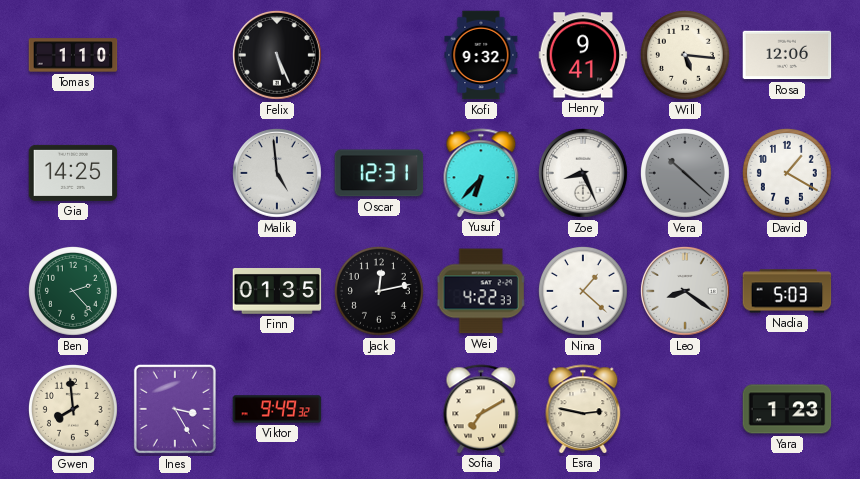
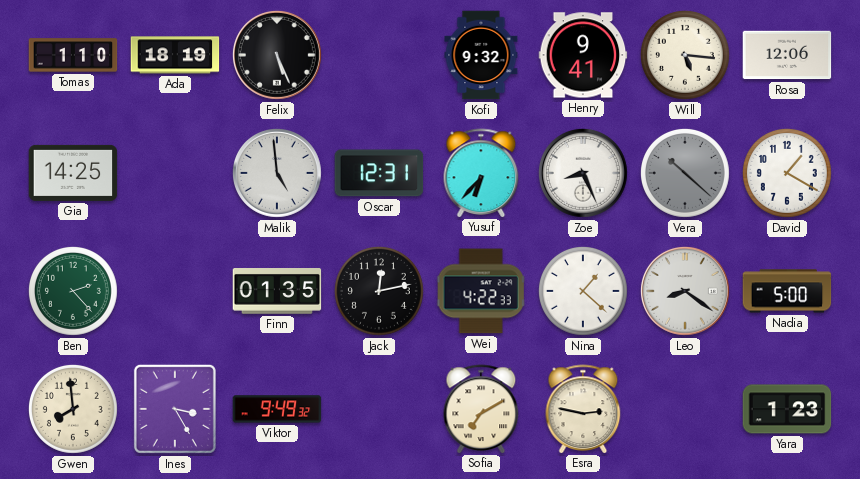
Ada: none -> 18:19
Nadia: 5:03 -> 5:00
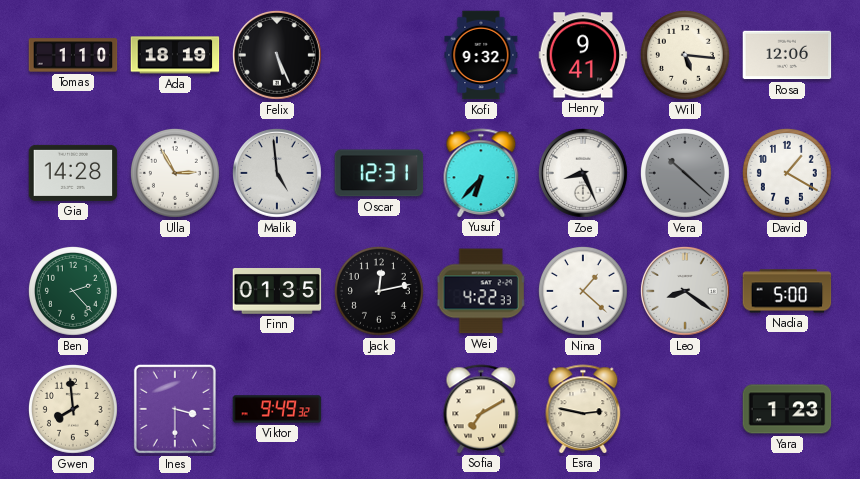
Gia: 14:25 -> 14:28
Ulla: none -> 2:55
Ines: 3:25 -> 3:30
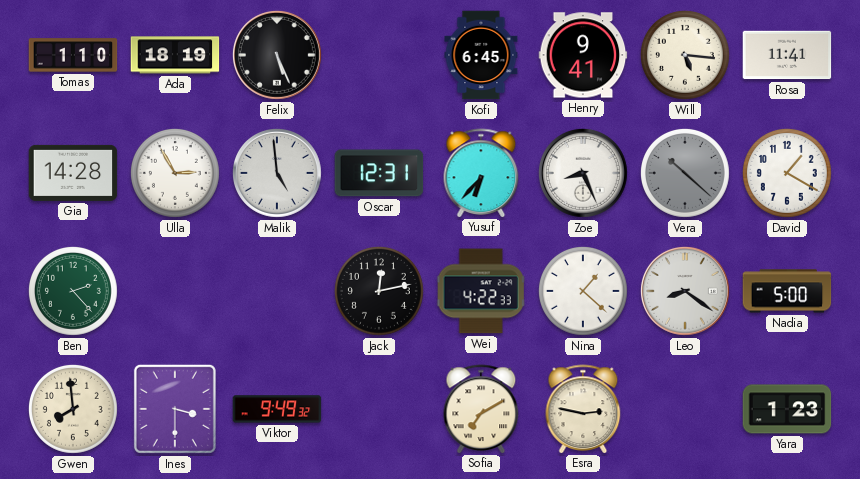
Kofi: 9:32 -> 6:45
Rosa: 12:06 -> 11:41
Finn: 01:35 -> none
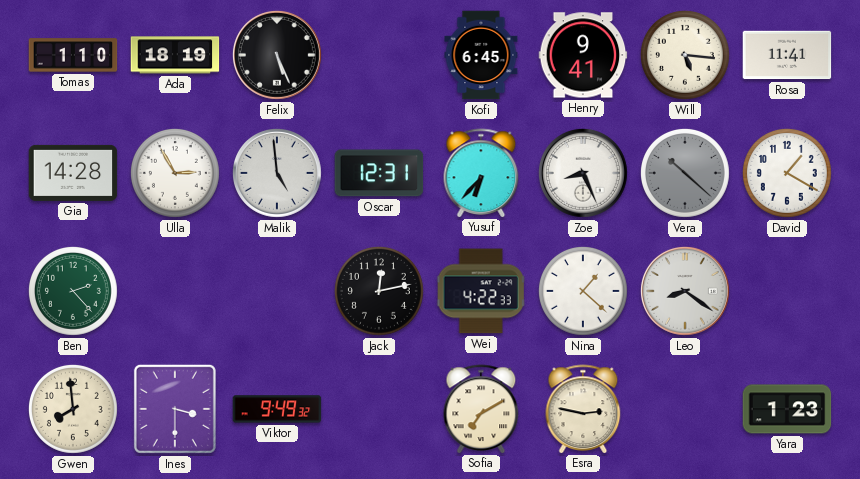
Nadia: 5:00 -> none
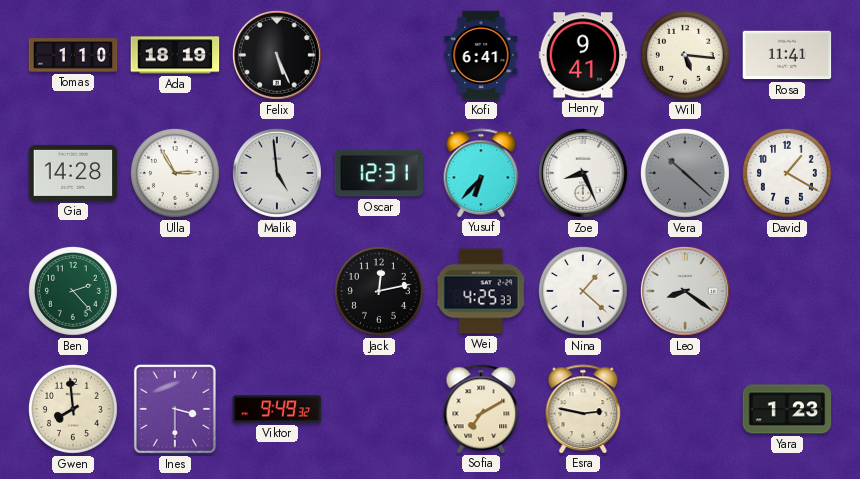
Kofi: 6:45 -> 6:41
Wei: 4:22 -> 4:25
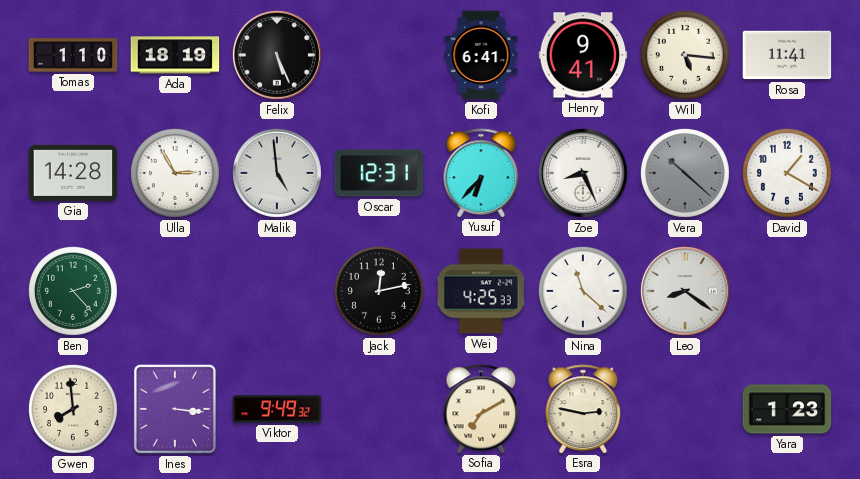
Nina: 1:22 -> 11:22
Ines: 3:30 -> 3:16
